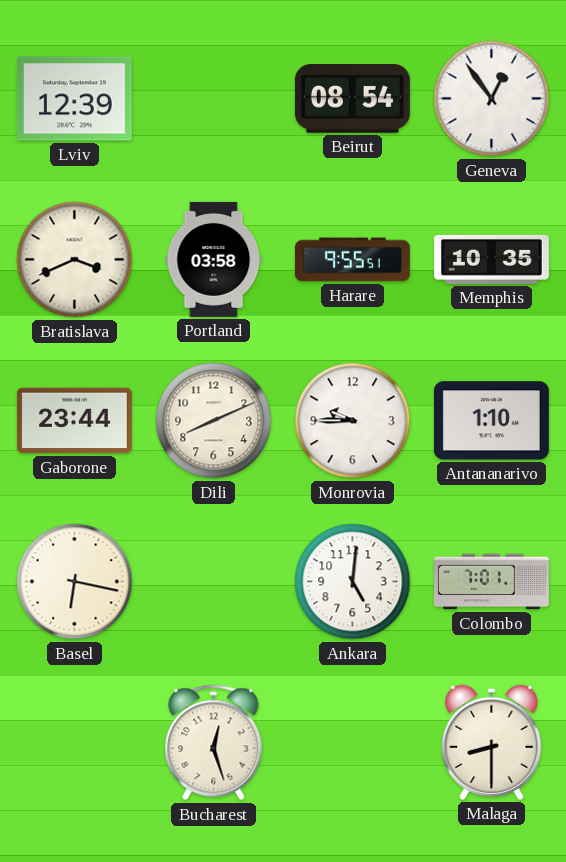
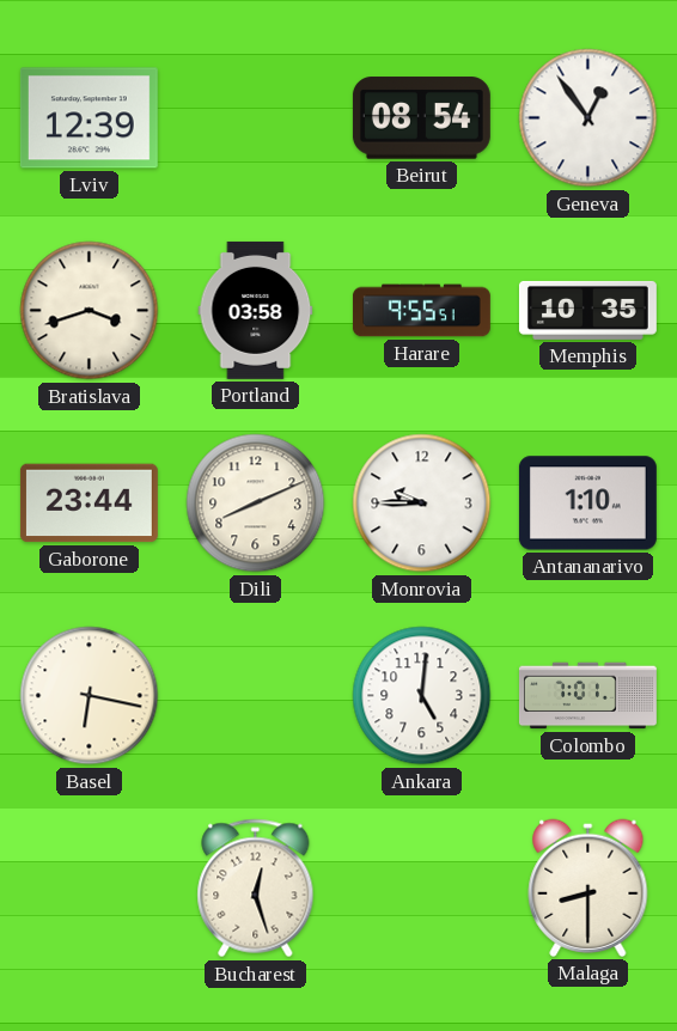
Bratislava: 3:41 -> 3:42
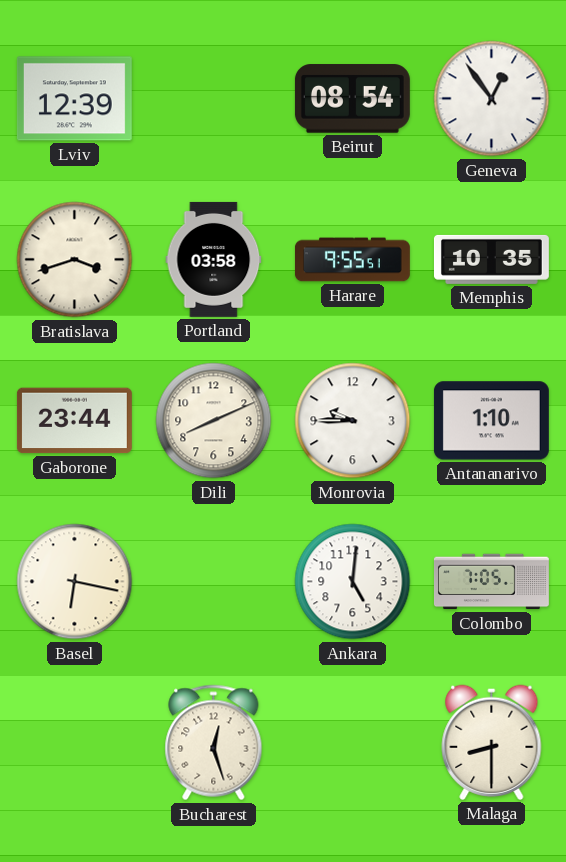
Colombo: 7:01 -> 7:05
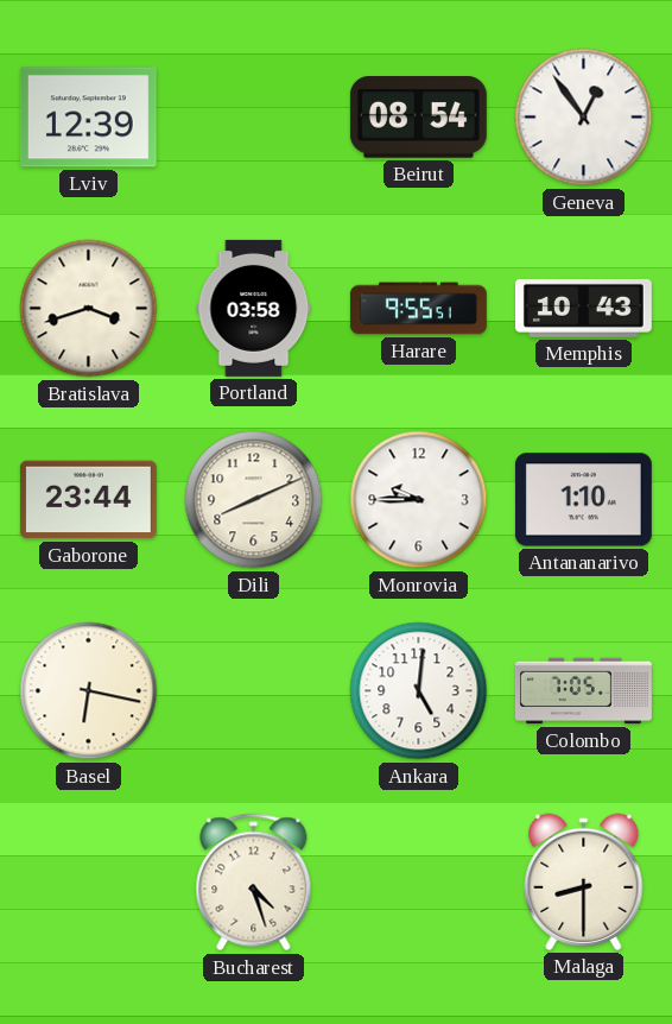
Memphis: 10:35 -> 10:43
Bucharest: 12:27 -> 4:27
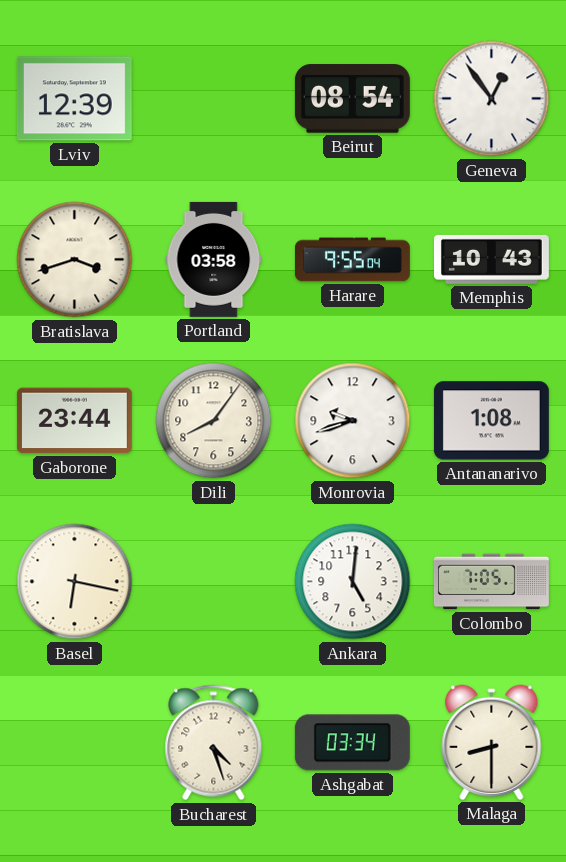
Harare: 9:55:51 -> 9:55:04
Dili: 8:11 -> 8:06
Monrovia: 9:45 -> 9:42
Antananarivo: 1:10 -> 1:08
Ashgabat: none -> 03:34
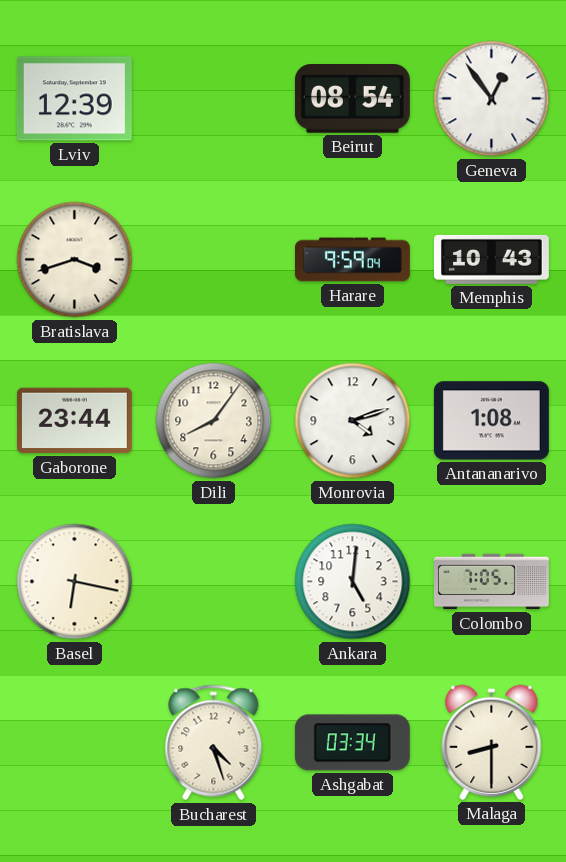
Portland: 03:58 -> none
Harare: 9:55 -> 9:59
Monrovia: 9:42 -> 4:12
